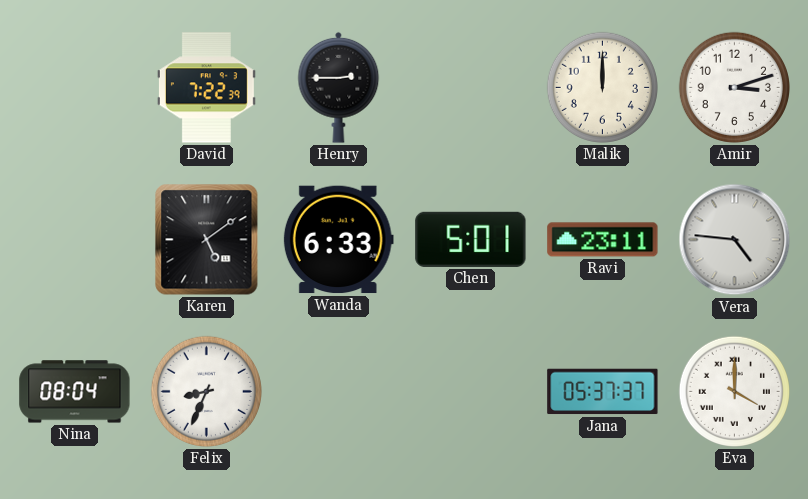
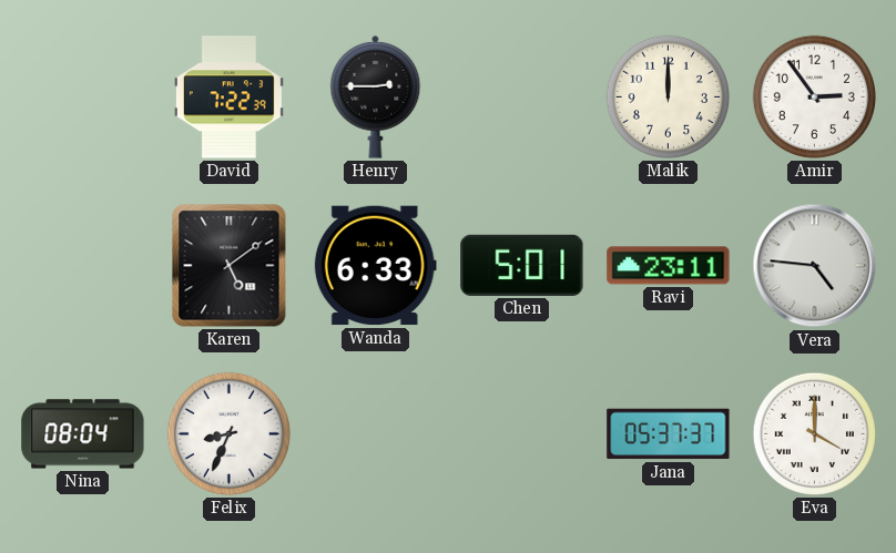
Amir: 3:12 -> 2:54
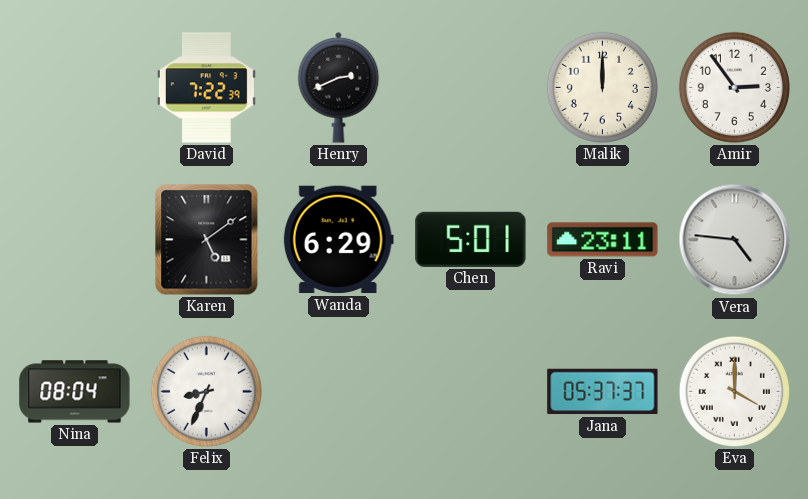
Henry: 2:45 -> 2:41
Wanda: 6:33 -> 6:29
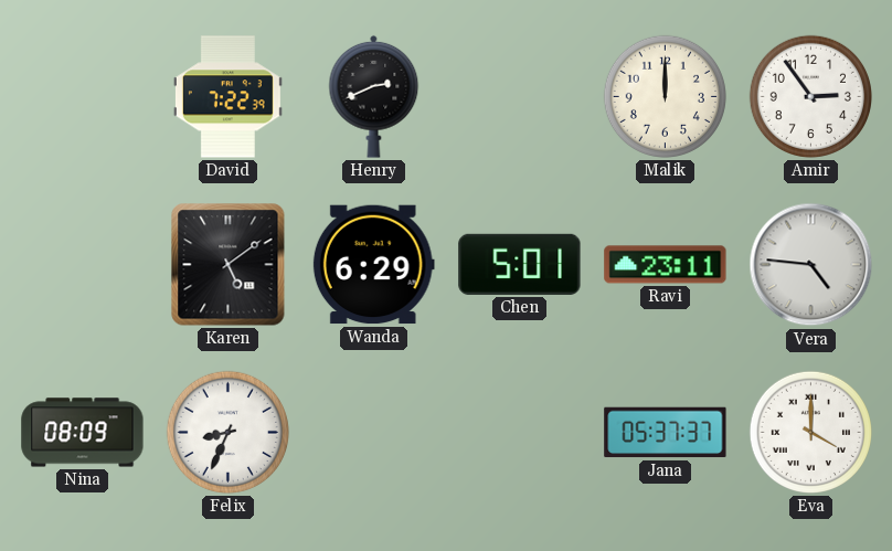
Nina: 08:04 -> 08:09
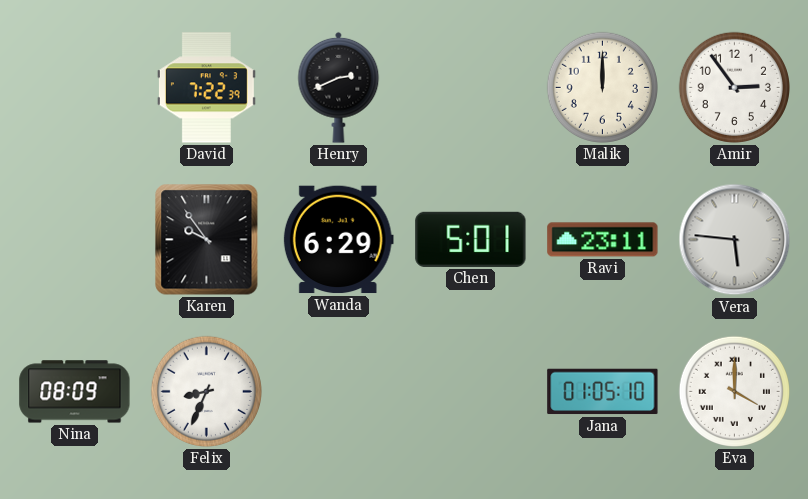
Karen: 5:09 -> 9:54
Vera: 4:46 -> 5:46
Jana: 05:37 -> 01:05
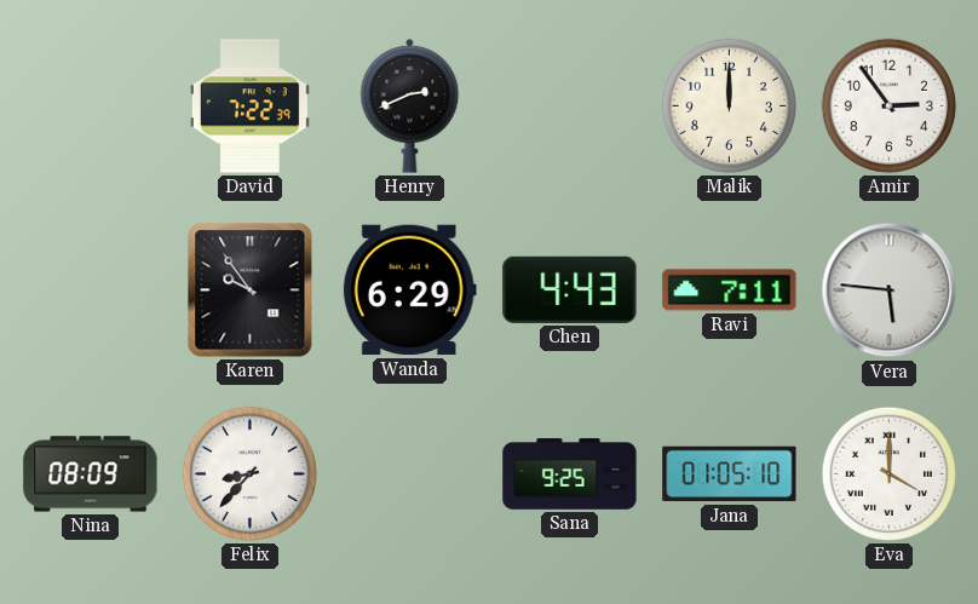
Chen: 5:01 -> 4:43
Ravi: 23:11 -> 7:11
Felix: 8:34 -> 8:37
Sana: none -> 9:25
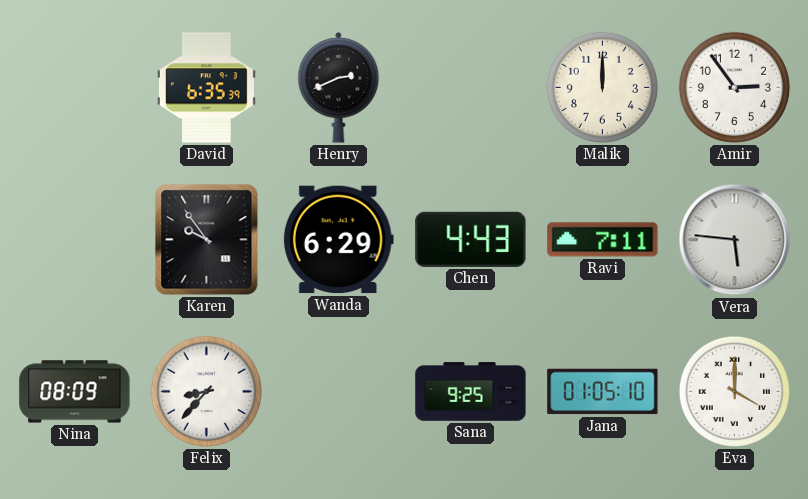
David: 7:22 -> 6:35
